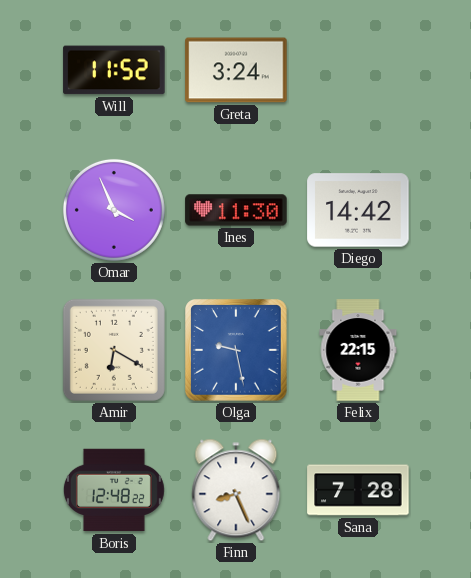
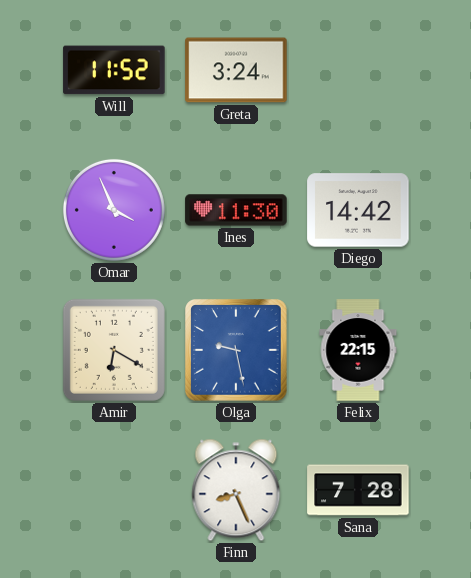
Boris: 12:48 -> none
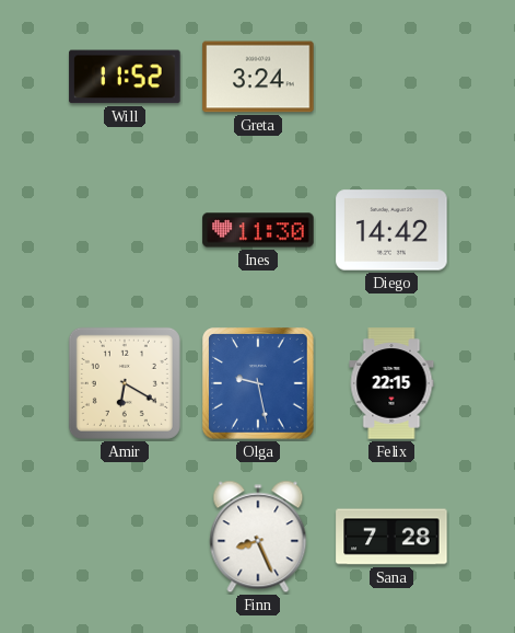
Omar: 3:56 -> none
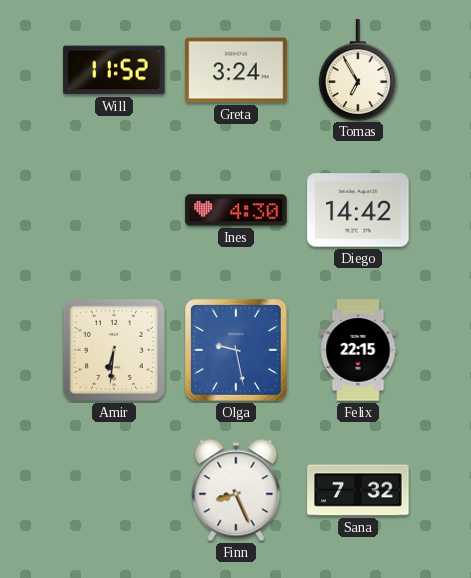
Tomas: none -> 6:55
Ines: 11:30 -> 4:30
Amir: 6:20 -> 6:31
Sana: 7:28 -> 7:32
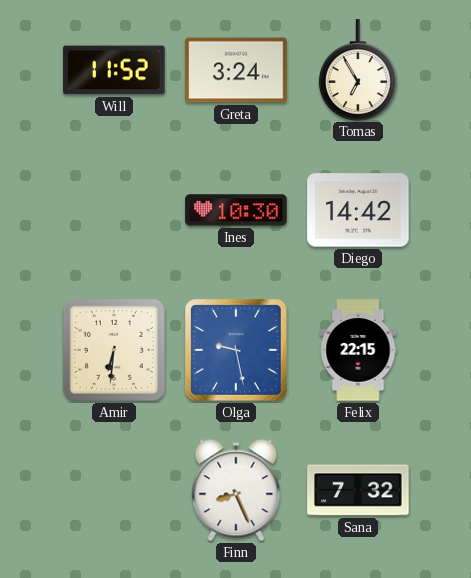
Ines: 4:30 -> 10:30
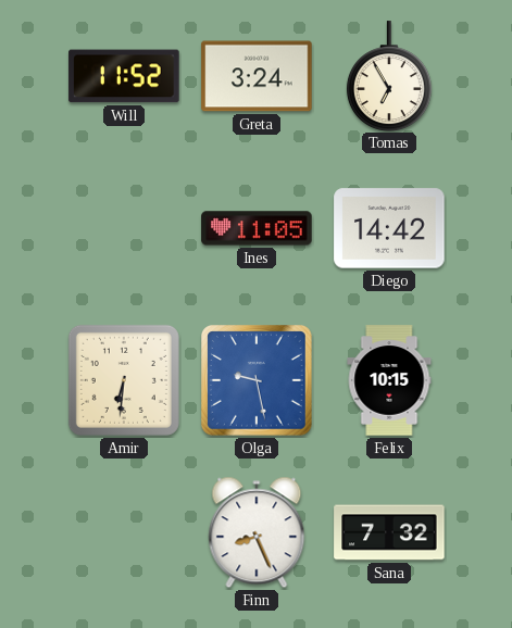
Ines: 10:30 -> 11:05
Felix: 22:15 -> 10:15
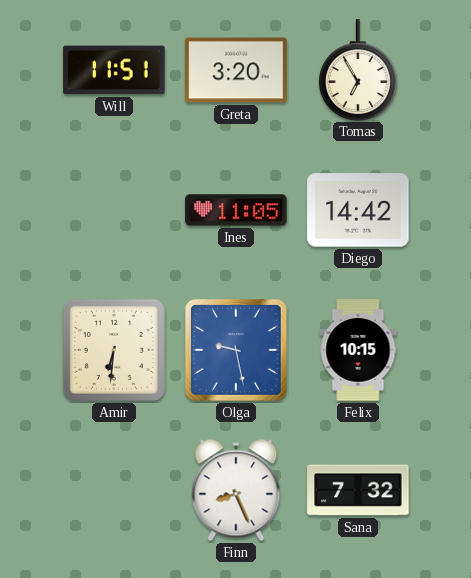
Will: 11:52 -> 11:51
Greta: 3:24 -> 3:20
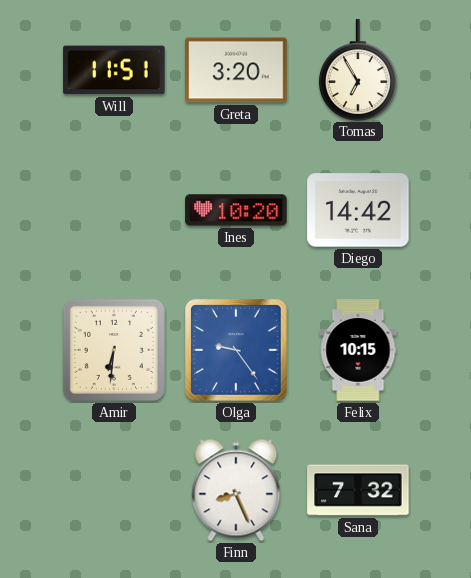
Ines: 11:05 -> 10:20
Olga: 9:28 -> 9:24
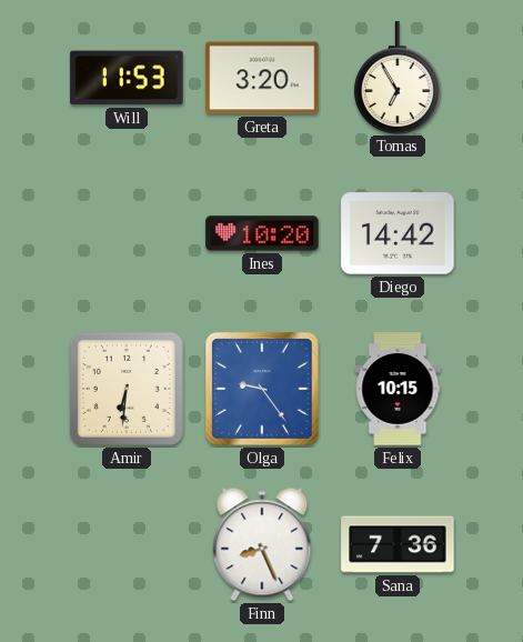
Will: 11:51 -> 11:53
Sana: 7:32 -> 7:36
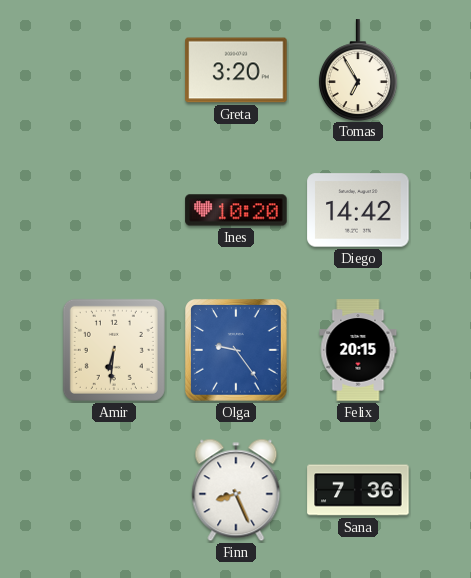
Will: 11:53 -> none
Felix: 10:15 -> 20:15
